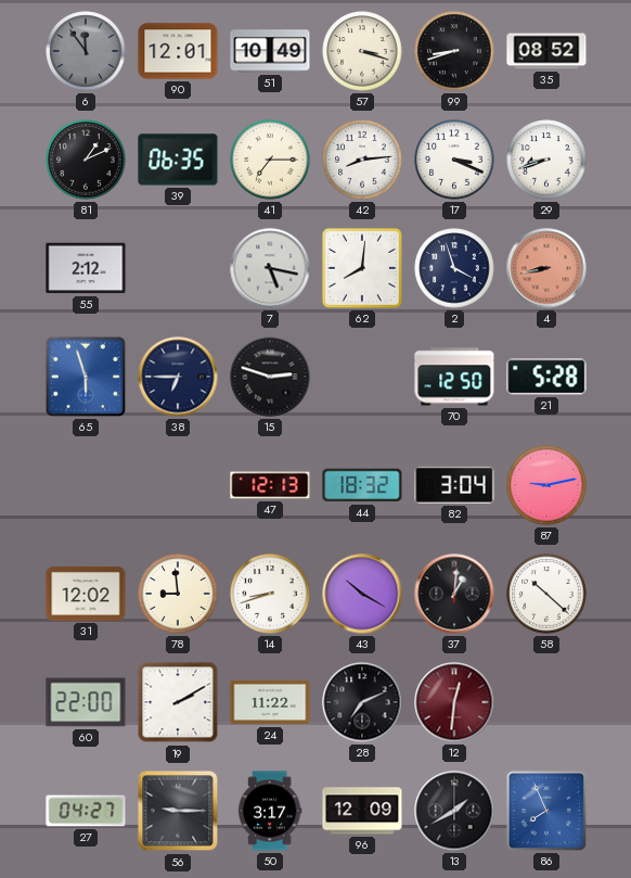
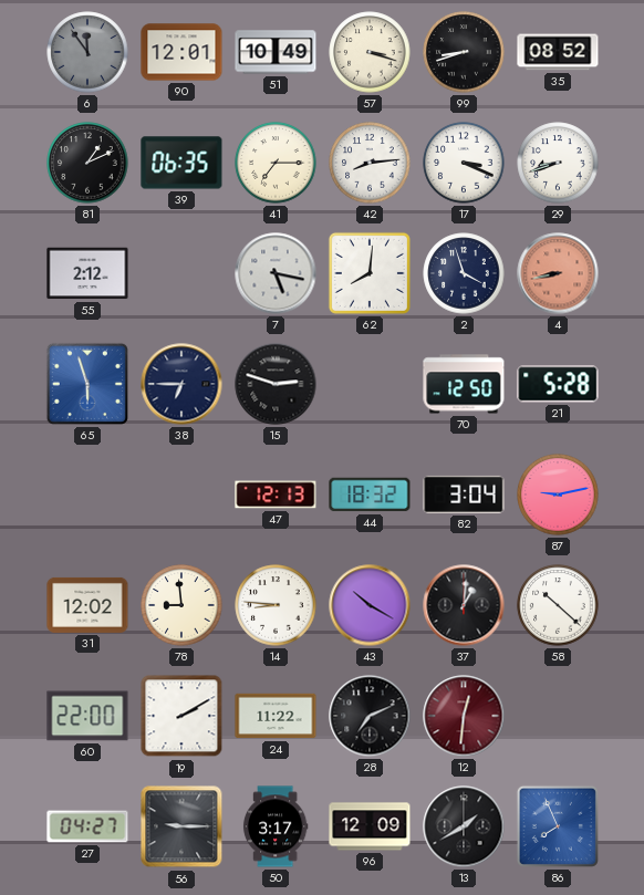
14: 8:42 -> 8:46
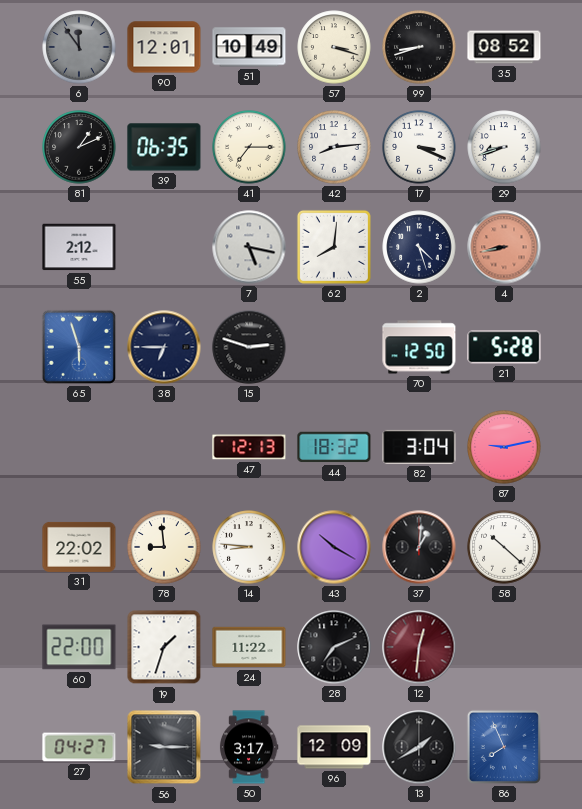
2: 3:57 -> 4:27
31: 12:02 -> 22:02
19: 2:10 -> 1:33
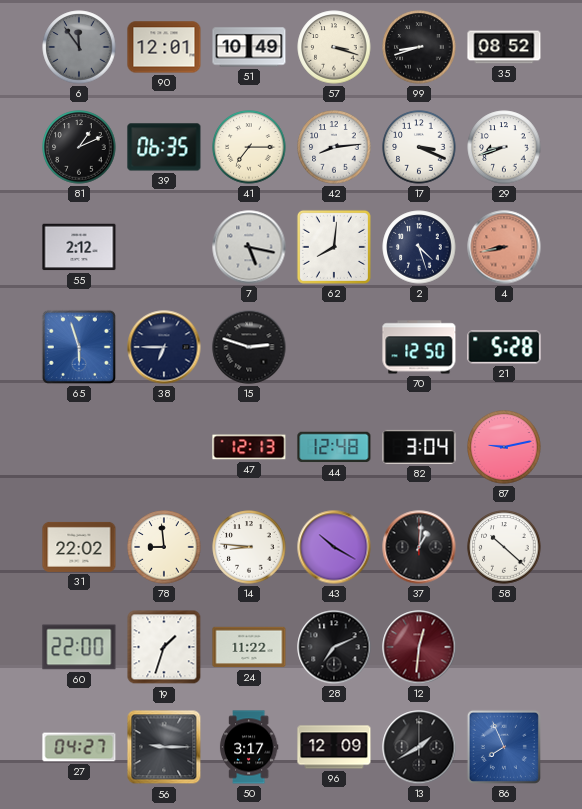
44: 18:32 -> 12:48
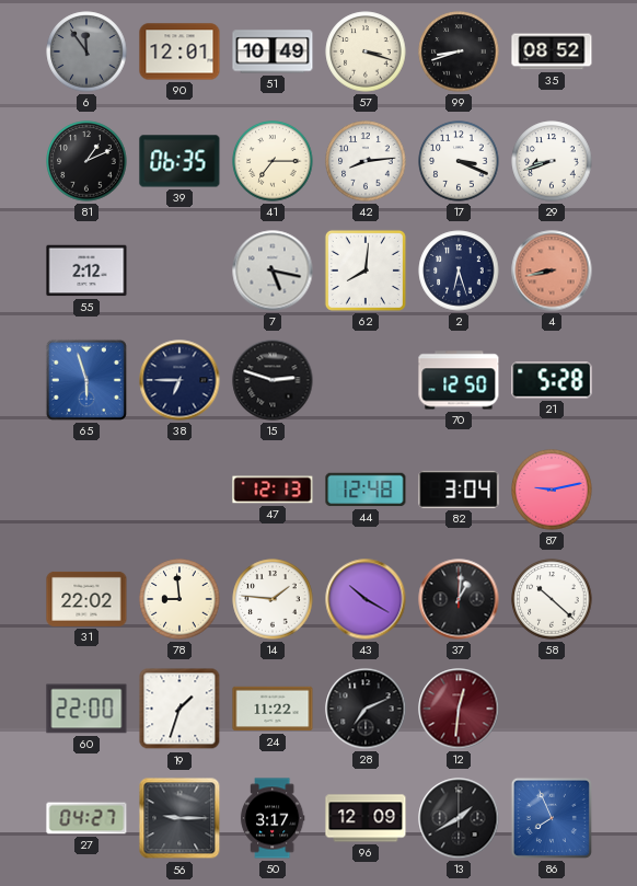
2: 4:27 -> 6:27
14: 8:46 -> 1:46
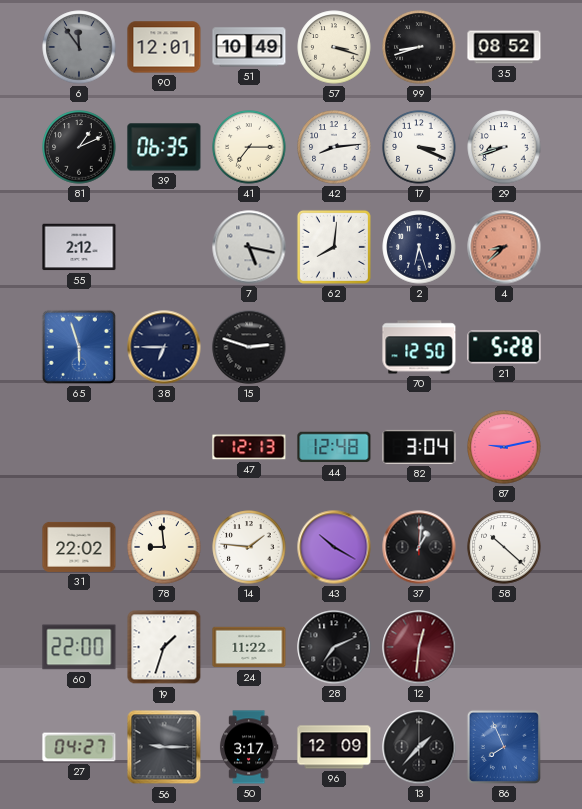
4: 8:43 -> 8:38
13: 1:40 -> 1:37
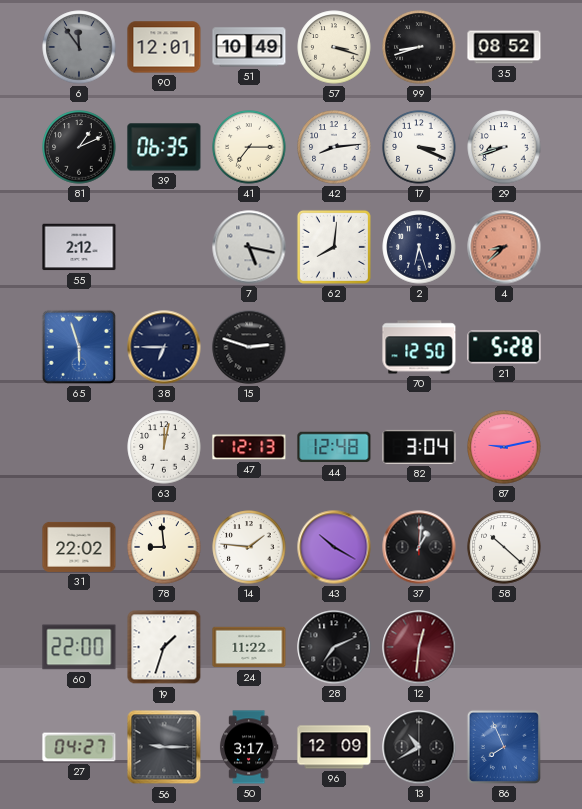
63: none -> 12:02
13: 1:37 -> 10:40
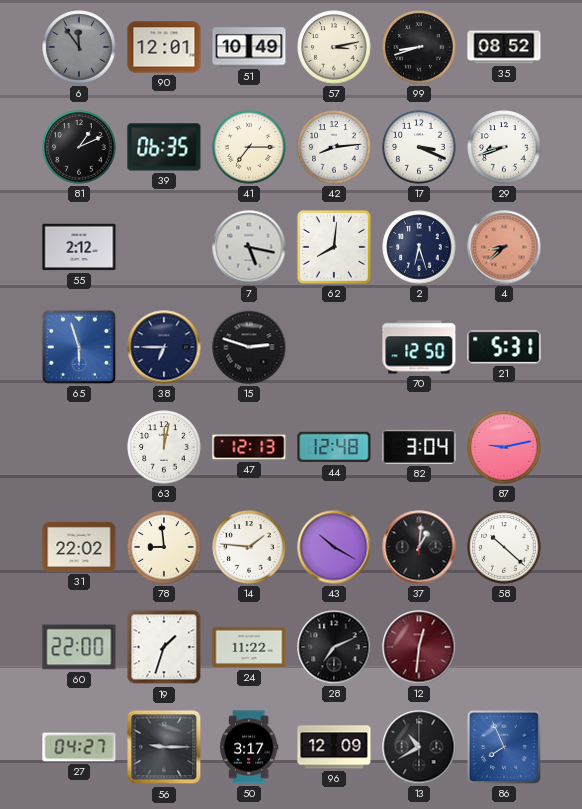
57: 3:18 -> 3:13
21: 5:28 -> 5:31
